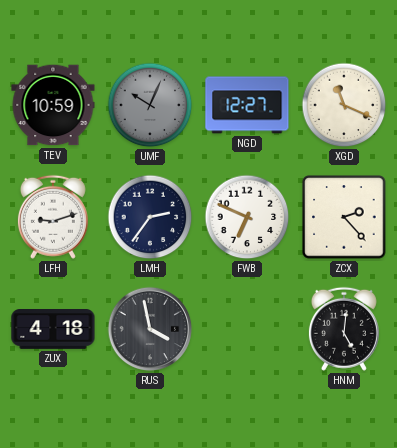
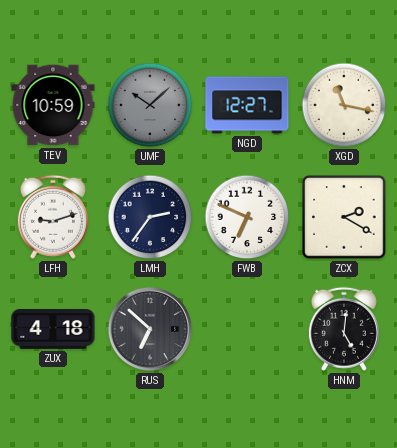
UMF: 10:04 -> 10:08
XGD: 11:19 -> 11:17
ZCX: 2:23 -> 2:20
RUS: 3:58 -> 6:52
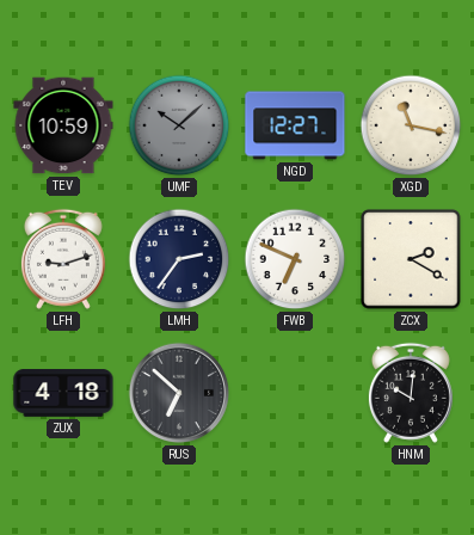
HNM: 5:01 -> 10:01
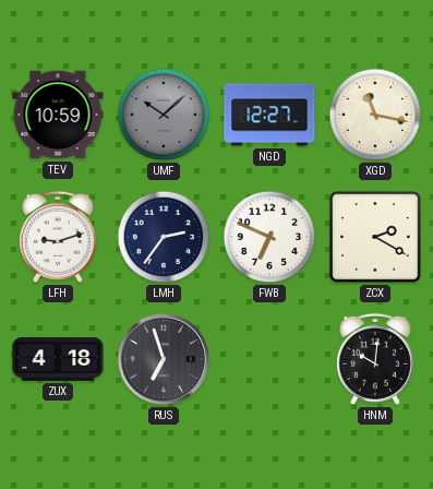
RUS: 6:52 -> 6:57
